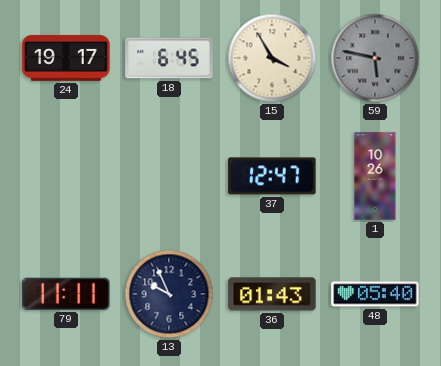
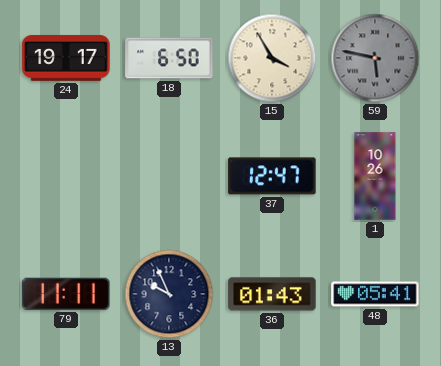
18: 6:45 -> 6:50
48: 05:40 -> 05:41
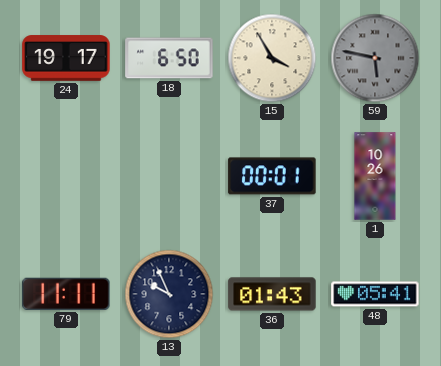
37: 12:47 -> 00:01
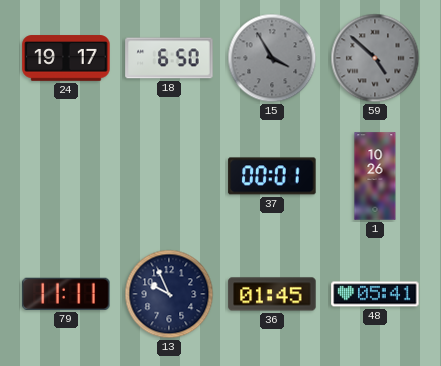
15 dial: cream -> grey
59: 5:47 -> 4:52
36: 01:43 -> 01:45
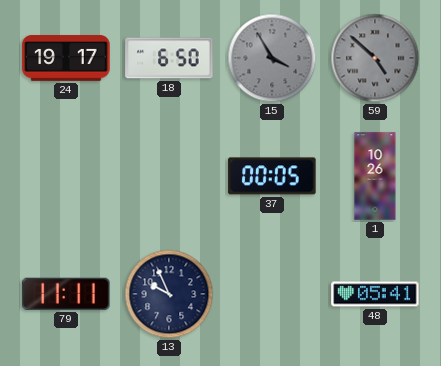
37: 00:01 -> 00:05
36: 01:45 -> none
